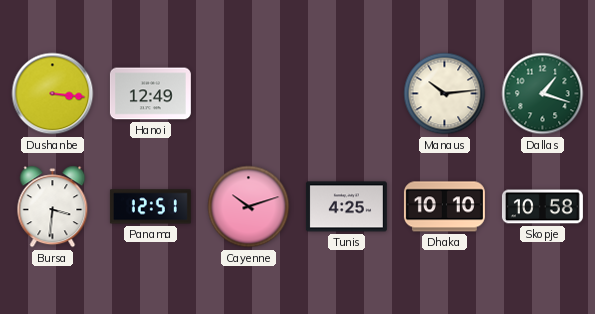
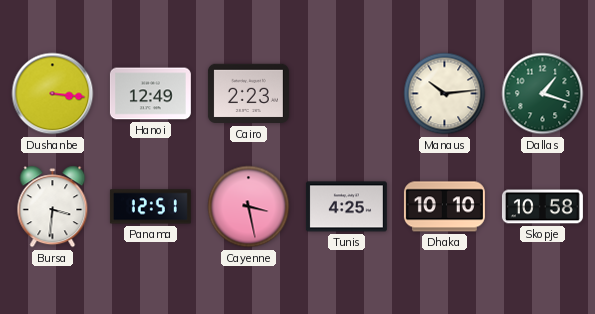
Cairo: none -> 2:23
Cayenne: 10:12 -> 3:28
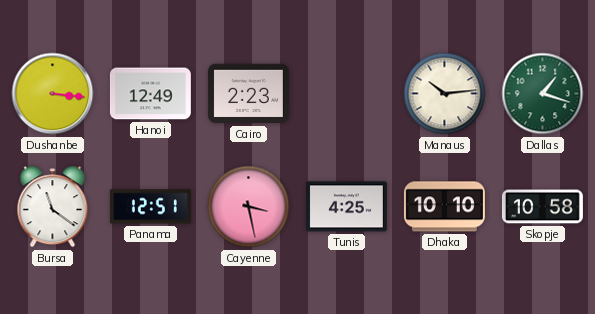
Bursa: 3:31 -> 11:21
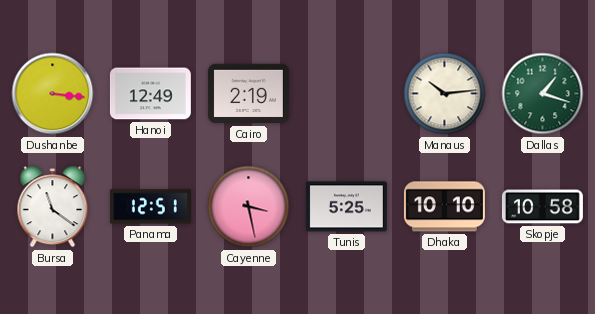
Cairo: 2:23 -> 2:19
Tunis: 4:25 -> 5:25
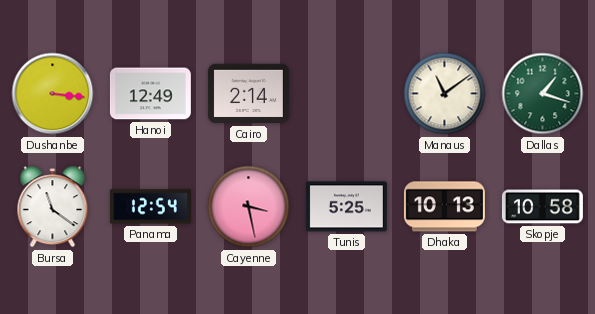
Cairo: 2:19 -> 2:14
Manaus: 10:14 -> 11:09
Panama: 12:51 -> 12:54
Dhaka: 10:10 -> 10:13
